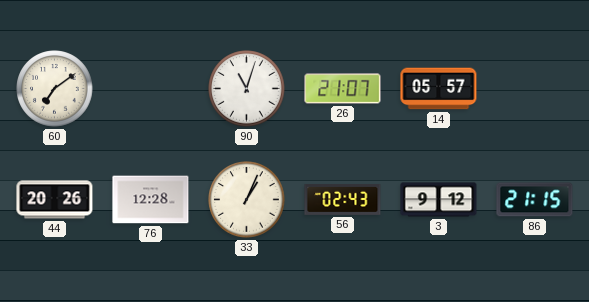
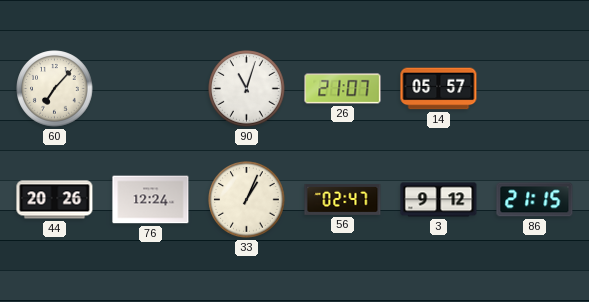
60: 7:09 -> 7:07
76: 12:28 -> 12:24
56: 02:43 -> 02:47
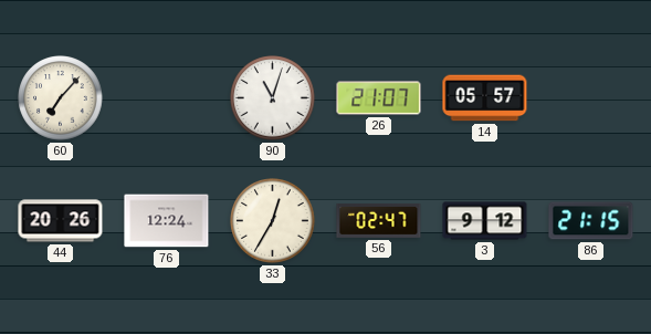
33: 1:04 -> 12:35
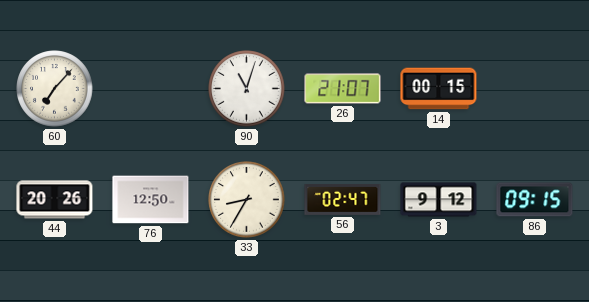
14: 05:57 -> 00:15
76: 12:24 -> 12:50
33: 12:35 -> 8:35
86: 21:15 -> 09:15
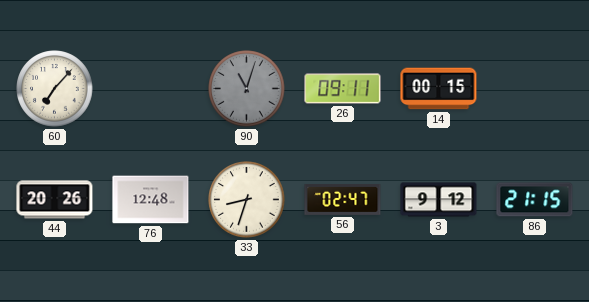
90 dial: white -> grey
26: 21:07 -> 09:11
76: 12:50 -> 12:48
33: 8:35 -> 8:33
86: 09:15 -> 21:15
